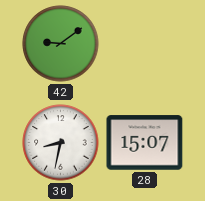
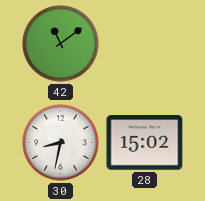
42: 9:09 -> 11:09
28: 15:07 -> 15:02
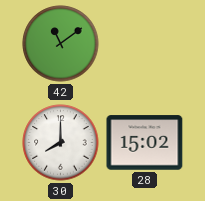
30: 8:32 -> 8:00
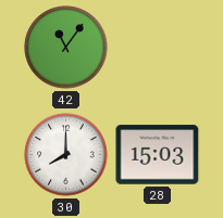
42: 11:09 -> 11:06
28: 15:02 -> 15:03
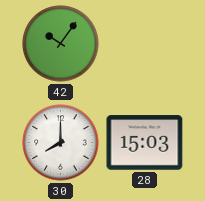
42: 11:06 -> 10:06
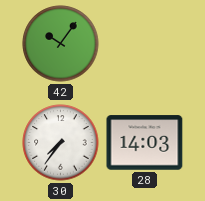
30: 8:00 -> 7:36
28: 15:03 -> 14:03
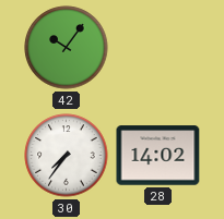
28: 14:03 -> 14:02
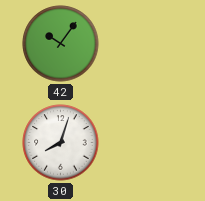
30: 7:36 -> 8:03
28: 14:02 -> none
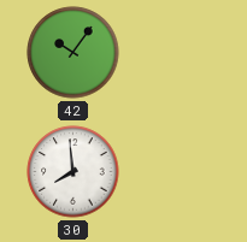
30: 8:03 -> 7:59
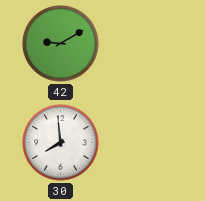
42: 10:06 -> 9:10
